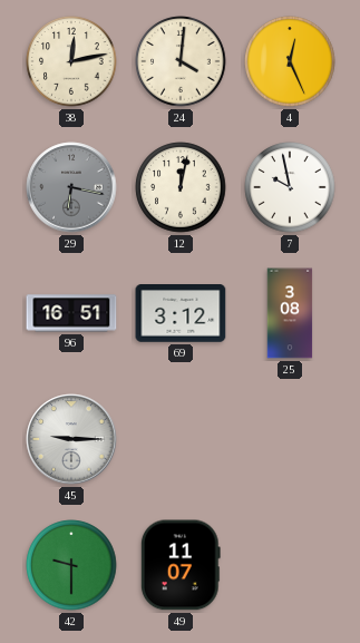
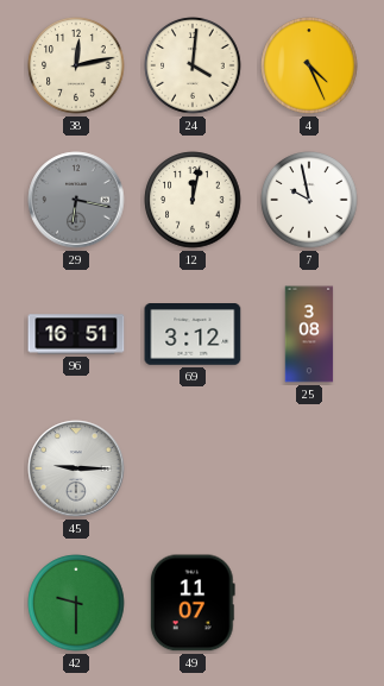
4: 12:26 -> 4:26
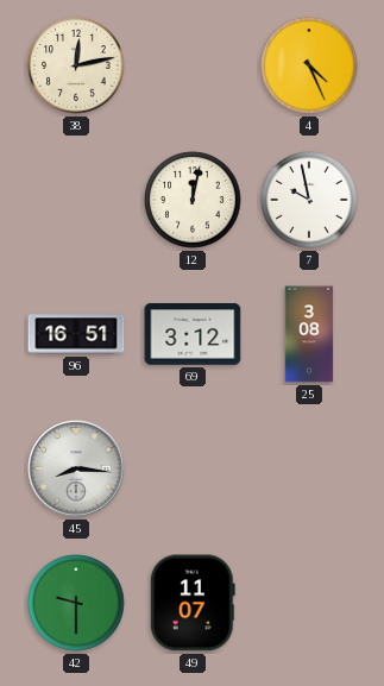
24: 4:01 -> none
29: 6:17 -> none
45: 9:15 -> 8:16
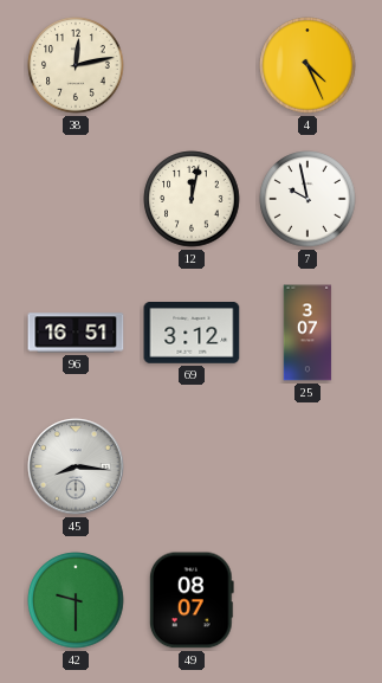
25: 3:08 -> 3:07
49: 11:07 -> 08:07
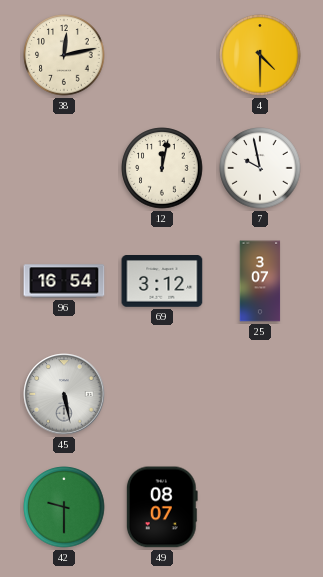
4: 4:26 -> 4:30
96: 16:51 -> 16:54
45: 8:16 -> 5:28
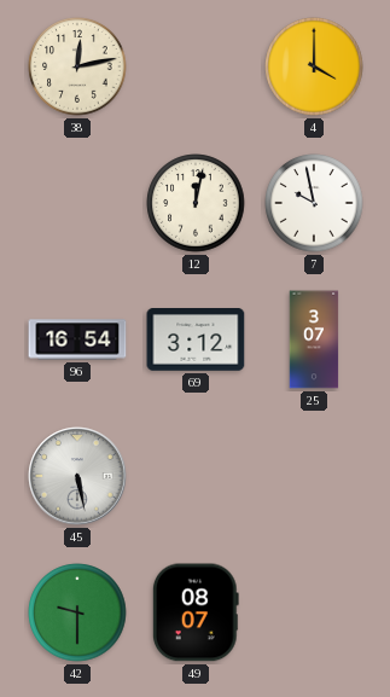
4: 4:30 -> 4:00
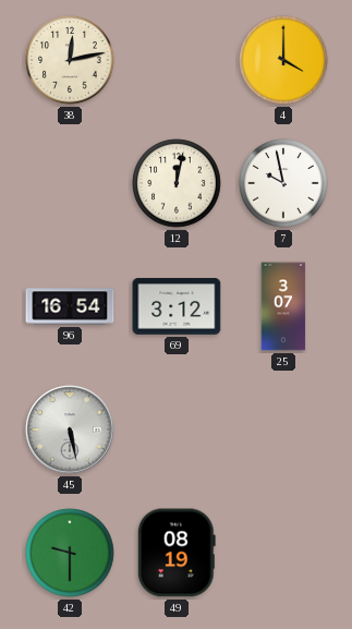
49: 08:07 -> 08:19
